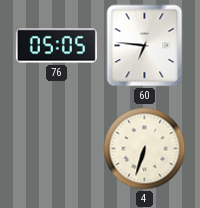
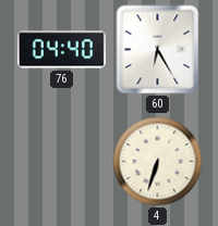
76: 05:05 -> 04:40
60: 6:46 -> 6:25
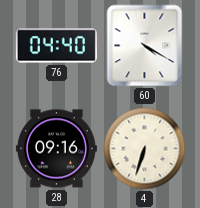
60: 6:25 -> 4:20
28: none -> 09:16
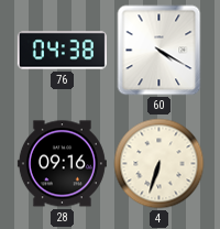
76: 04:40 -> 04:38
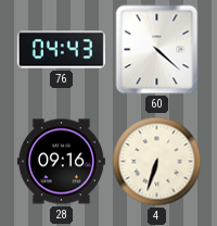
76: 04:38 -> 04:43
60: 4:20 -> 4:22
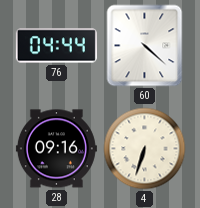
76: 04:43 -> 04:44
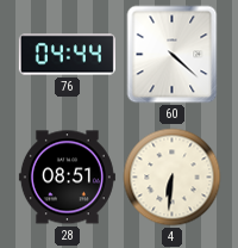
28: 09:16 -> 08:51
4: 6:33 -> 6:31
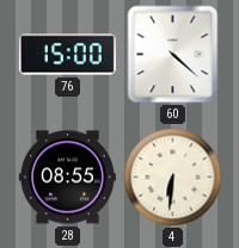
76: 04:44 -> 15:00
28: 08:51 -> 08:55
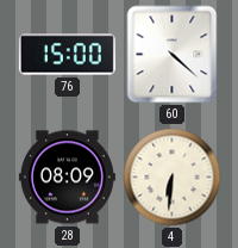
28: 08:55 -> 08:09
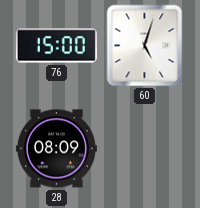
60: 4:22 -> 5:03
4: 6:31 -> none
